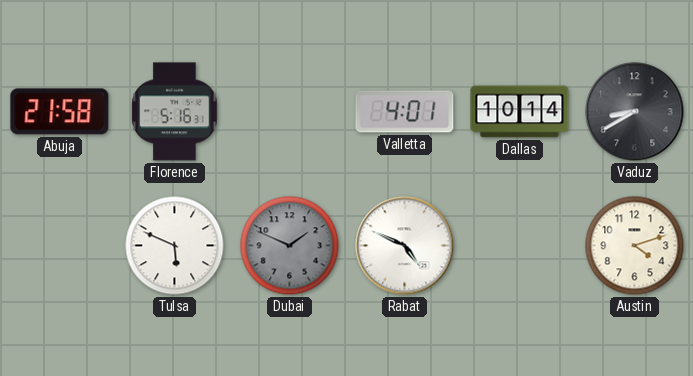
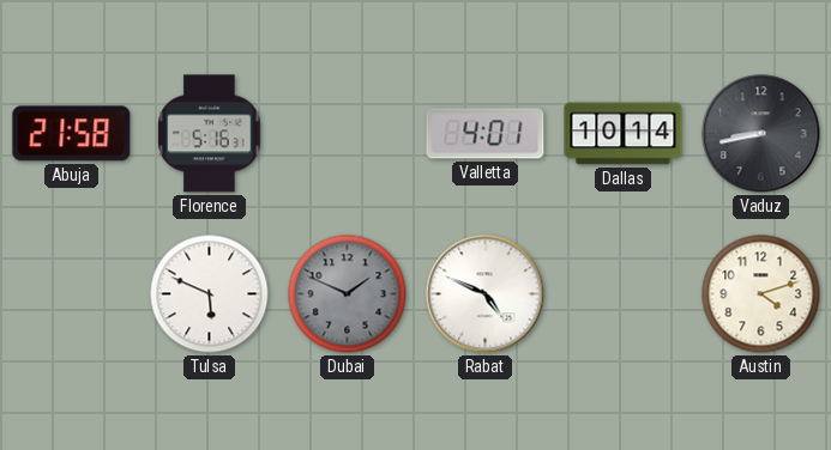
Vaduz: 8:40 -> 8:43
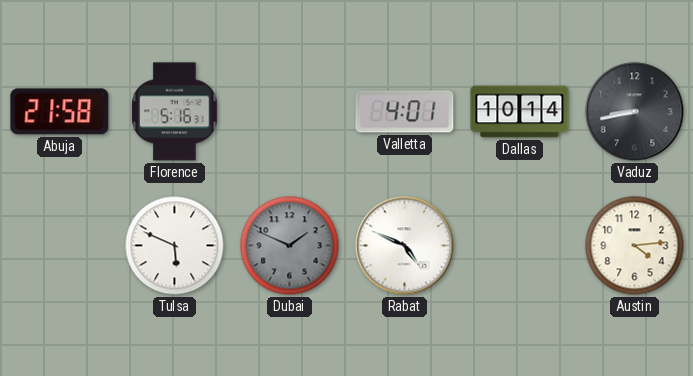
Austin: 4:12 -> 4:14
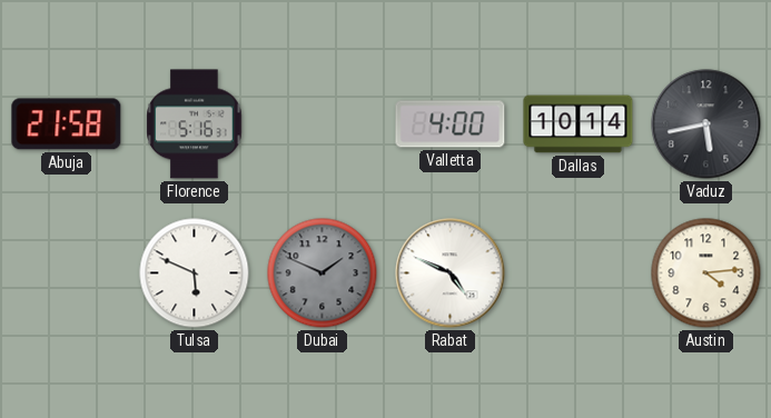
Valletta: 4:01 -> 4:00
Vaduz: 8:43 -> 5:43
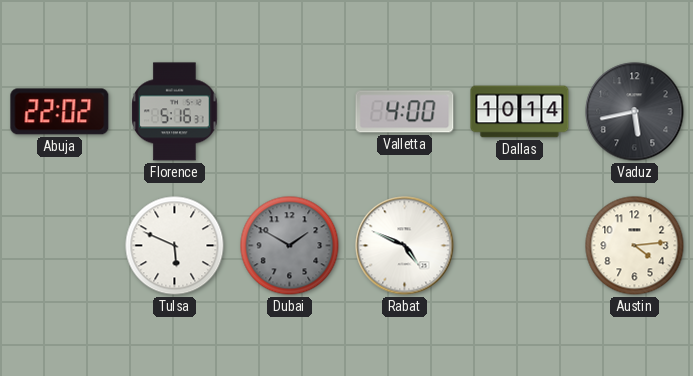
Abuja: 21:58 -> 22:02
Dubai: 1:49 -> 1:50
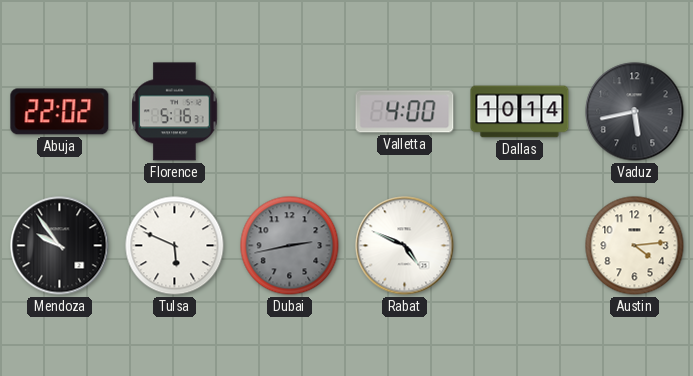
Mendoza: none -> 9:54
Dubai: 1:50 -> 2:43
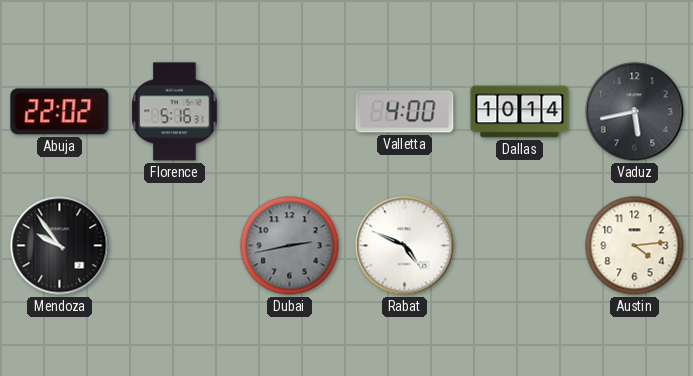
Tulsa: 5:49 -> none
